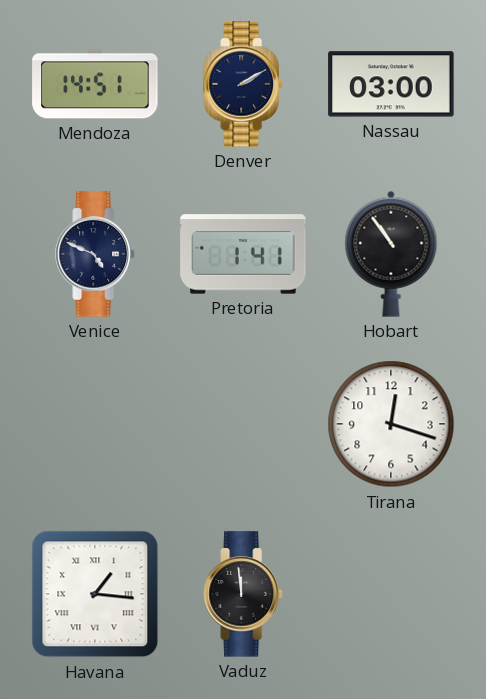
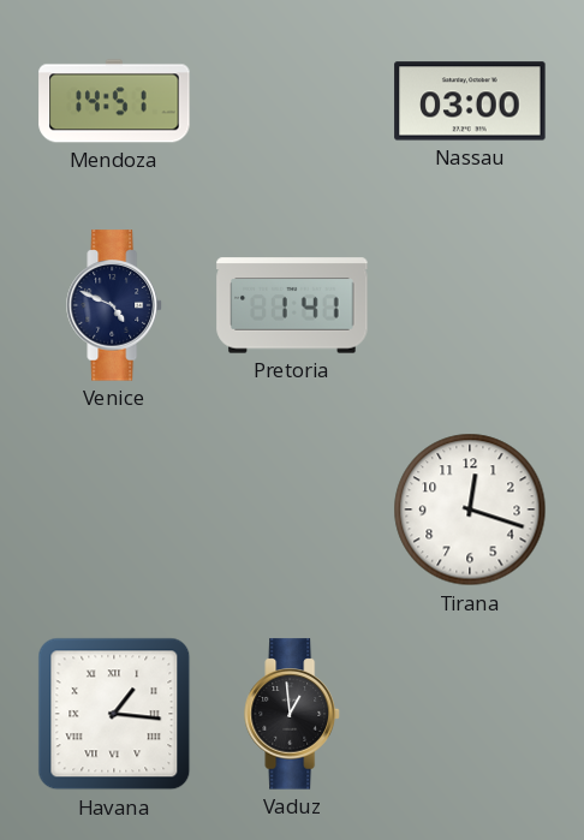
Denver: 2:10 -> none
Hobart: 10:54 -> none
Vaduz: 11:59 -> 12:59
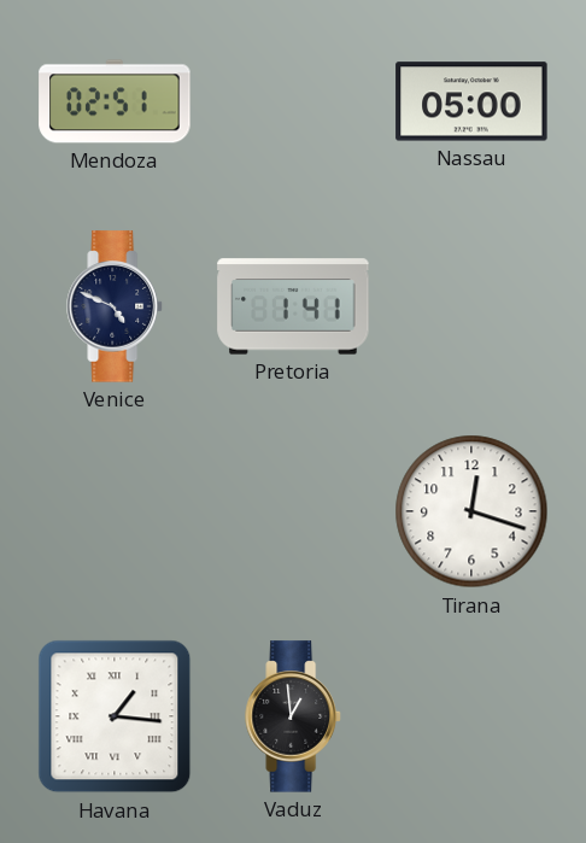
Mendoza: 14:51 -> 02:51
Nassau: 03:00 -> 05:00
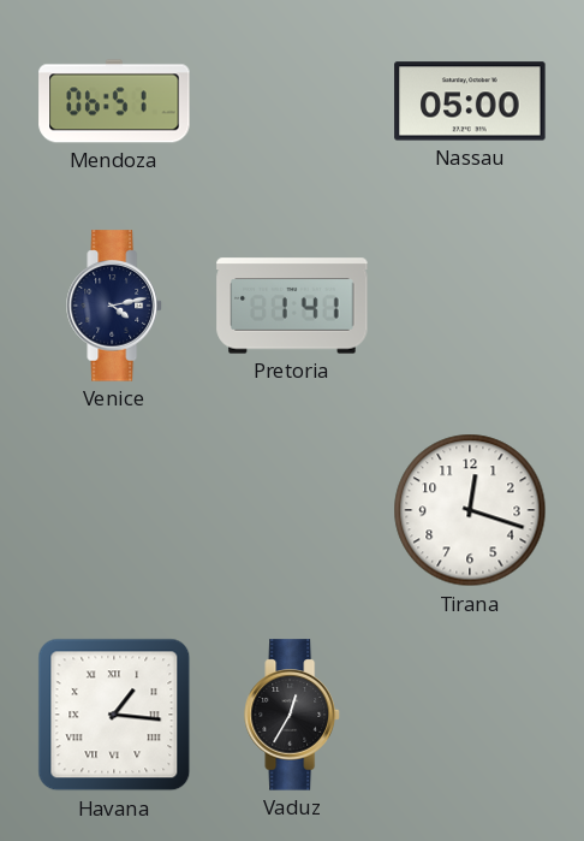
Mendoza: 02:51 -> 06:51
Venice: 4:49 -> 4:13
Vaduz: 12:59 -> 12:35
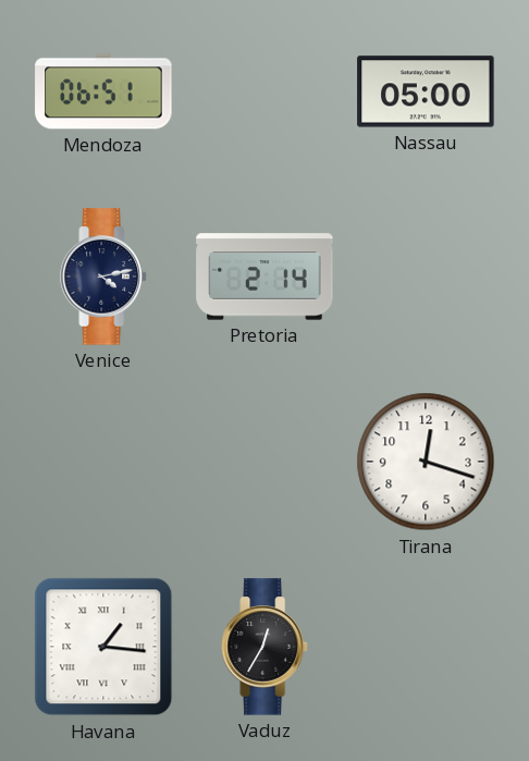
Pretoria: 1:41 -> 2:14
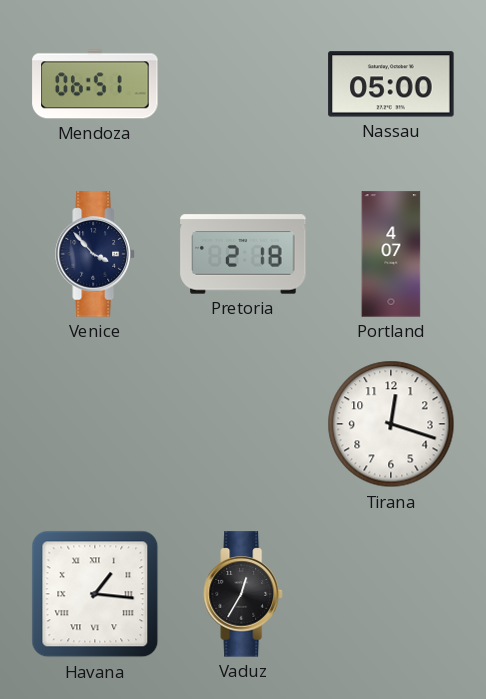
Venice: 4:13 -> 3:53
Pretoria: 2:14 -> 2:18
Portland: none -> 4:07
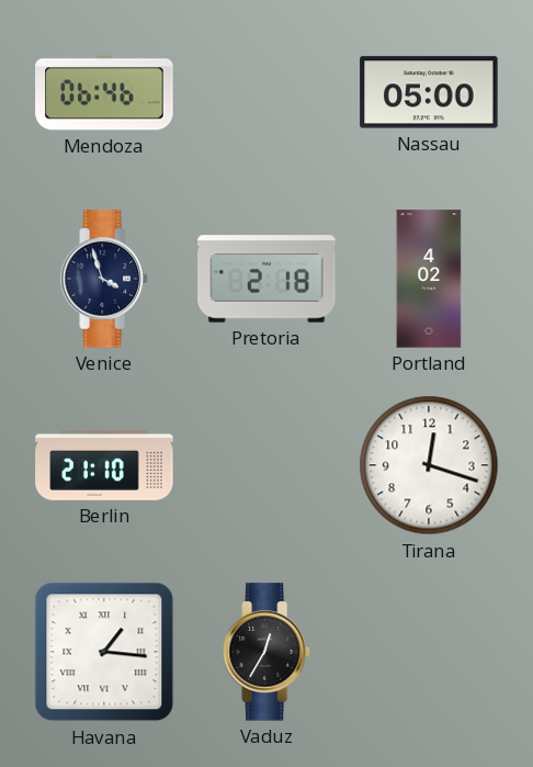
Mendoza: 06:51 -> 06:46
Venice: 3:53 -> 3:57
Portland: 4:07 -> 4:02
Berlin: none -> 21:10
